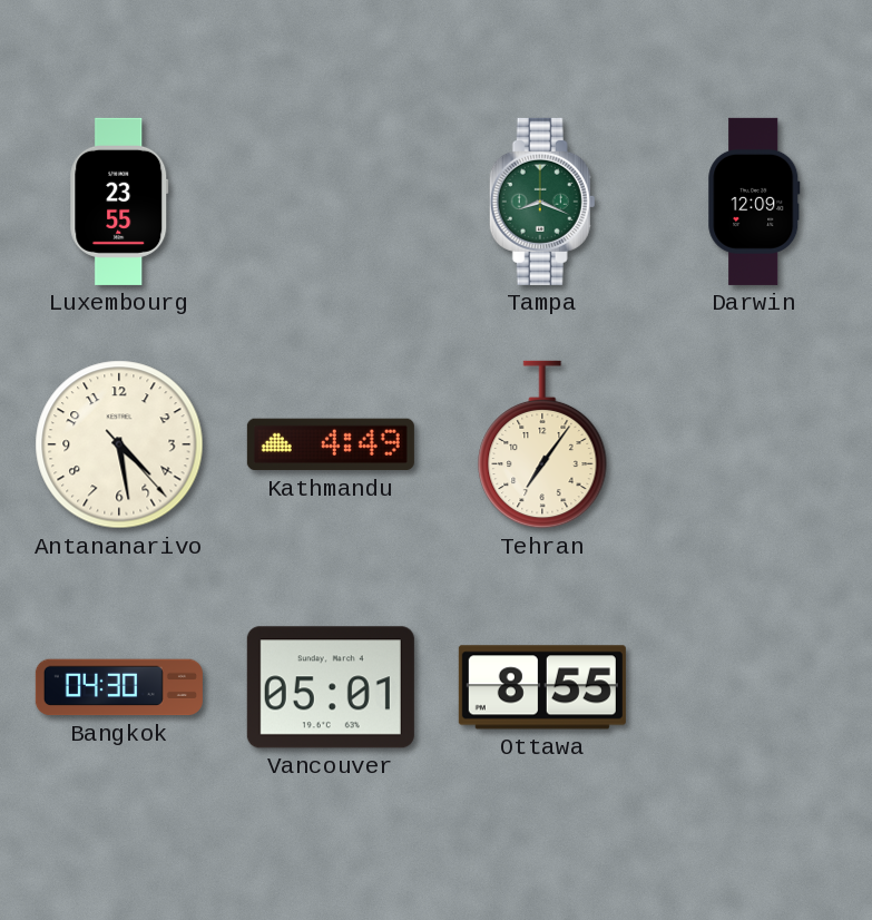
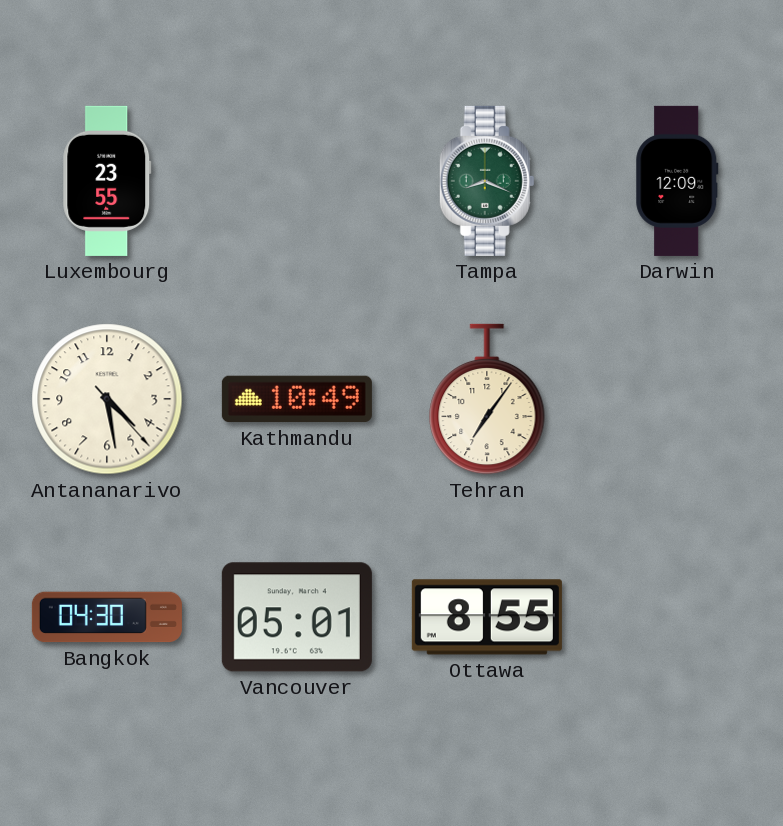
Kathmandu: 4:49 -> 10:49
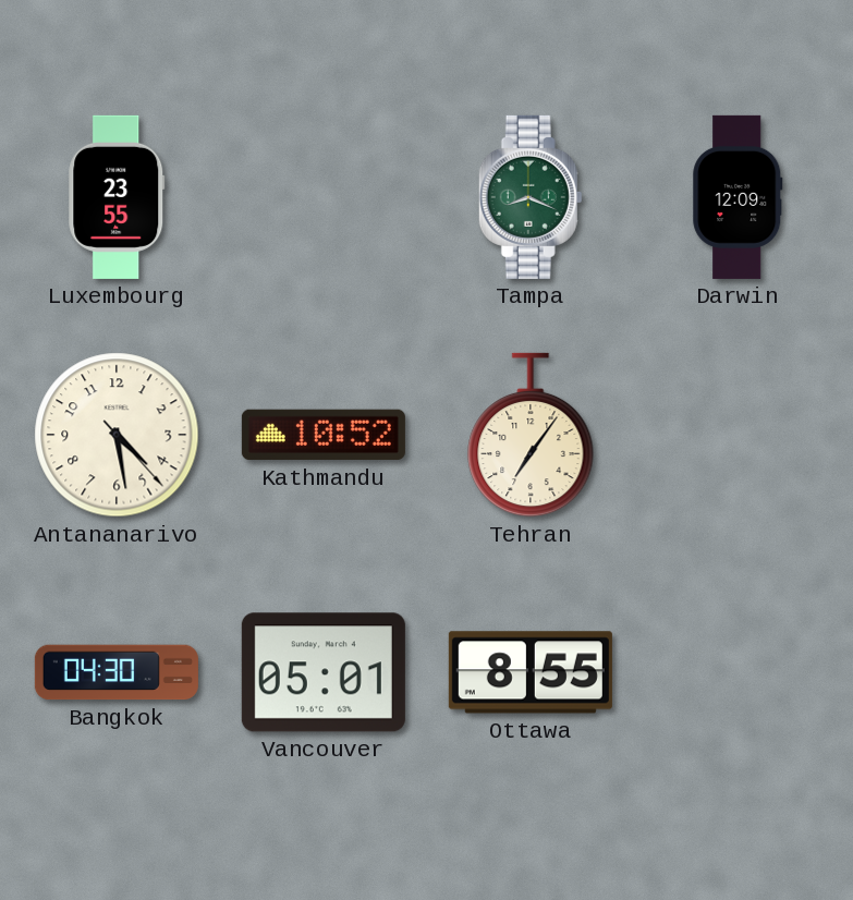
Kathmandu: 10:49 -> 10:52
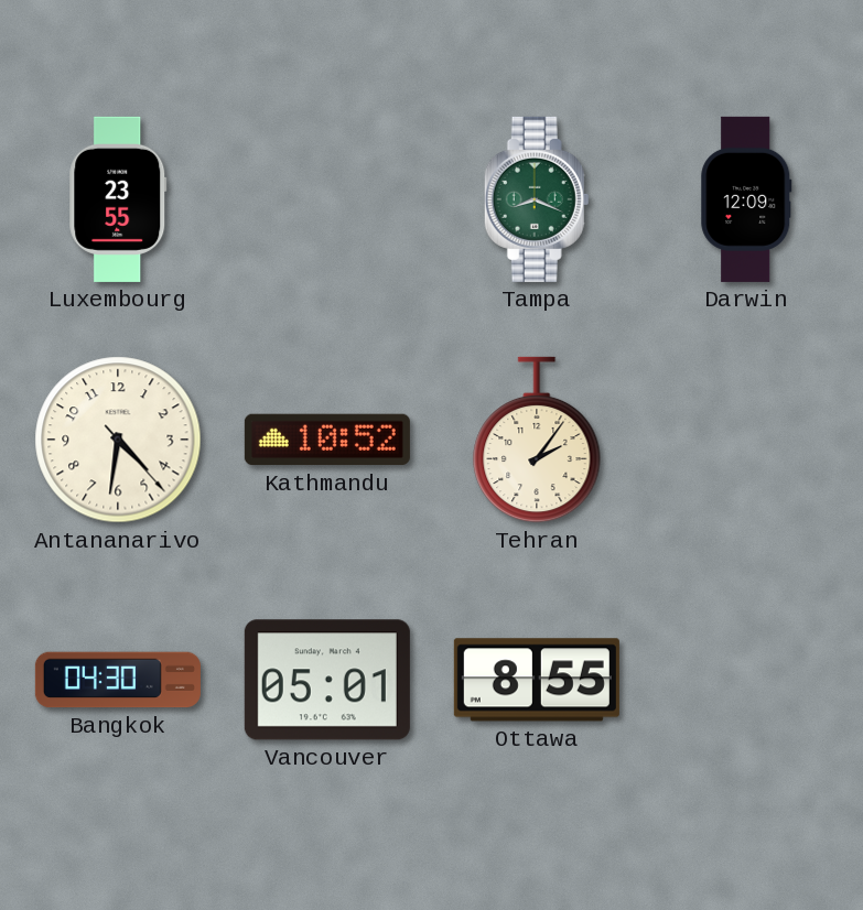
Antananarivo: 4:28 -> 4:31
Tehran: 7:06 -> 2:06
